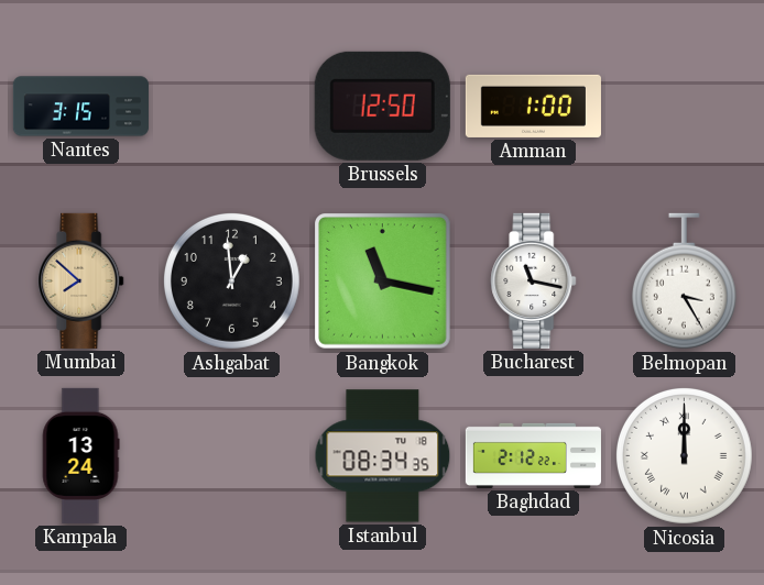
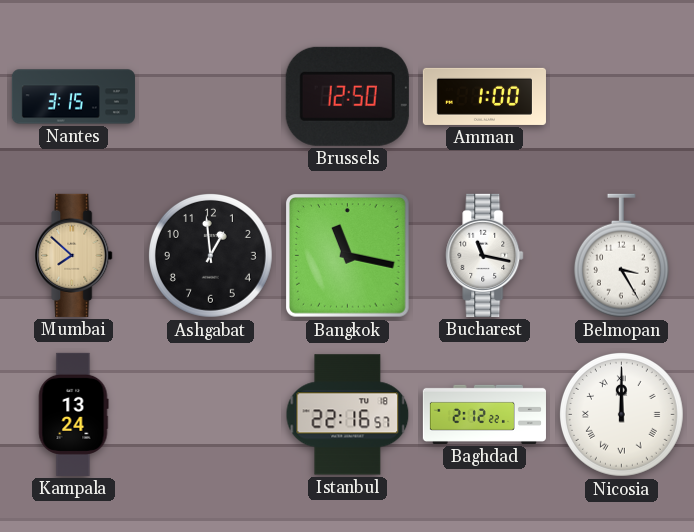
Istanbul: 08:34 -> 22:16
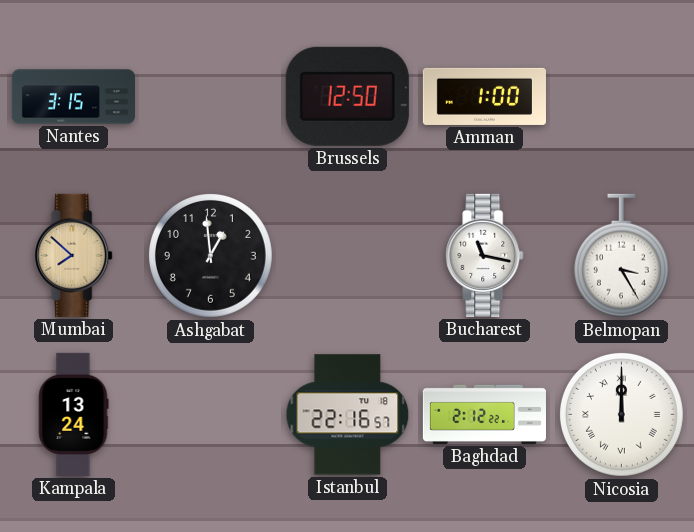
Bangkok: 11:17 -> none
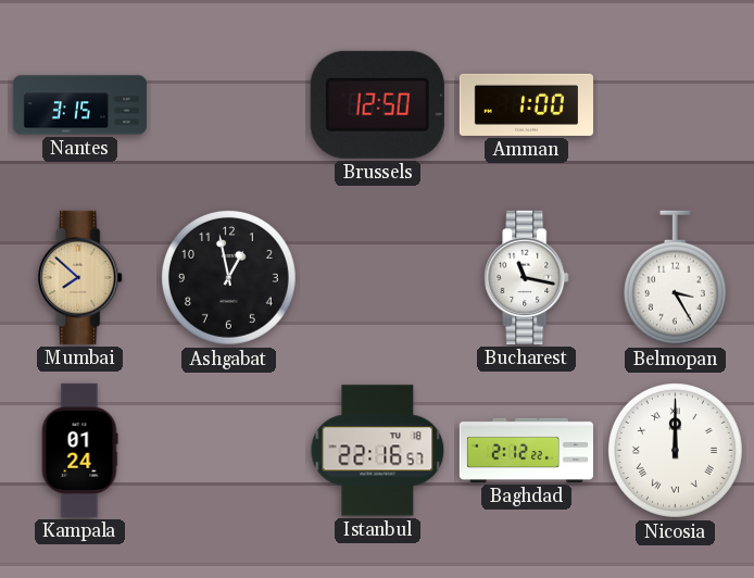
Ashgabat: 12:59 -> 12:58
Kampala: 13:24 -> 01:24
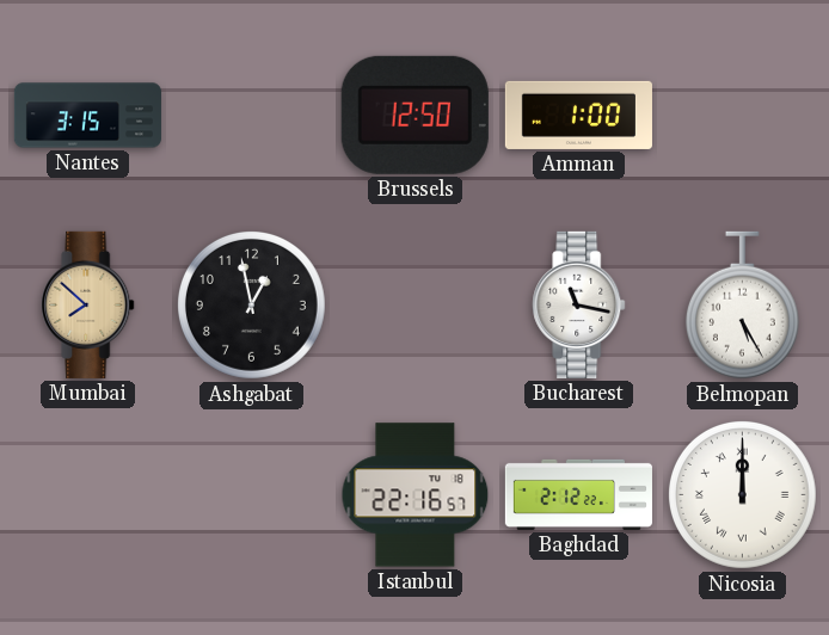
Belmopan: 3:25 -> 5:25
Kampala: 01:24 -> none
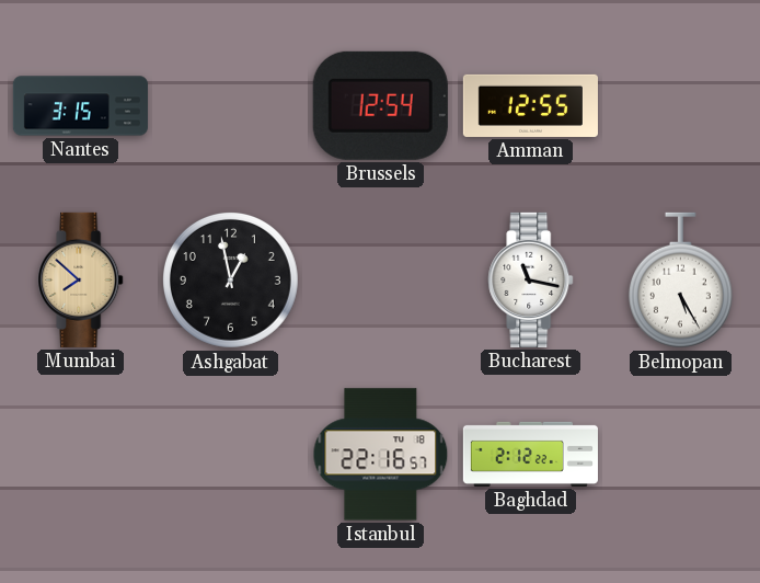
Brussels: 12:50 -> 12:54
Amman: 1:00 -> 12:55
Nicosia: 12:00 -> none
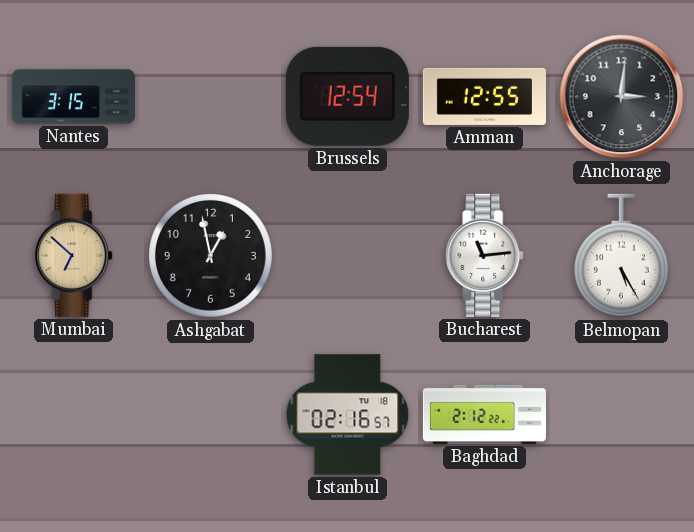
Anchorage: none -> 3:01
Mumbai: 7:52 -> 6:52
Bucharest: 11:17 -> 11:14
Istanbul: 22:16 -> 02:16
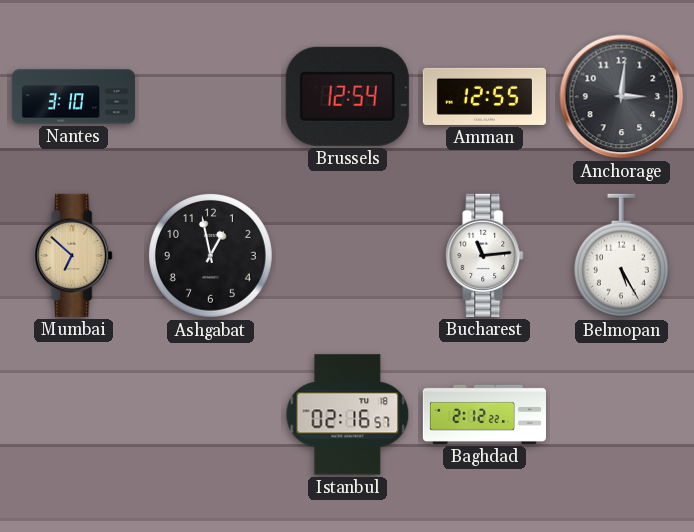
Nantes: 3:15 -> 3:10
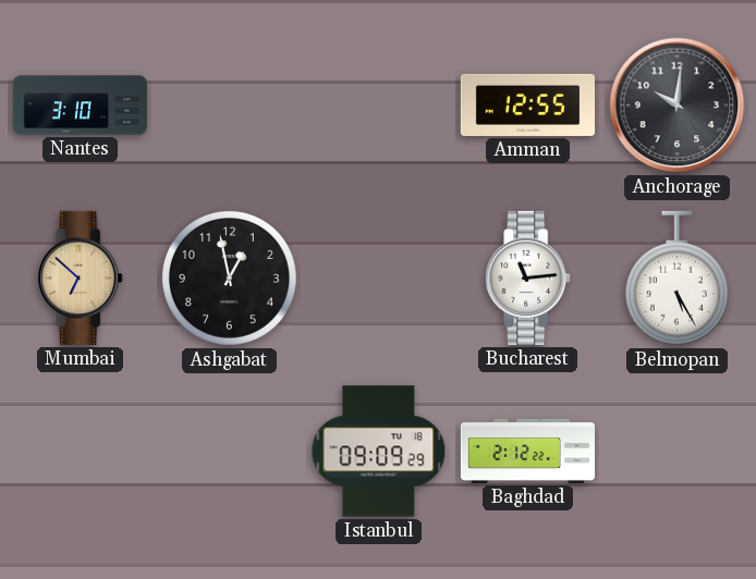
Brussels: 12:54 -> none
Anchorage: 3:01 -> 10:01
Istanbul: 02:16 -> 09:09
